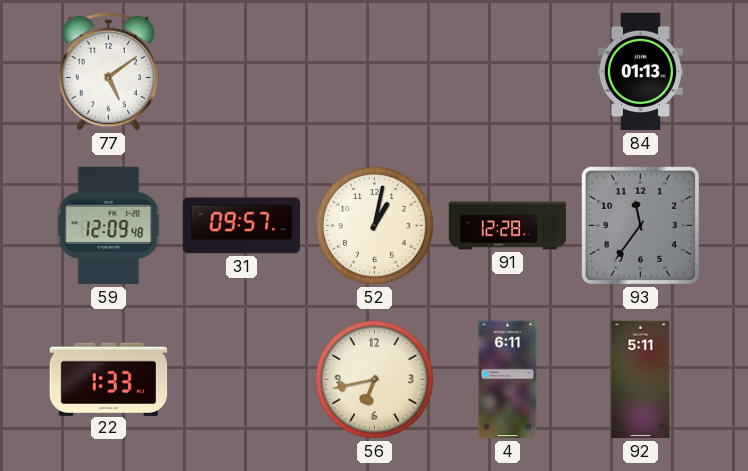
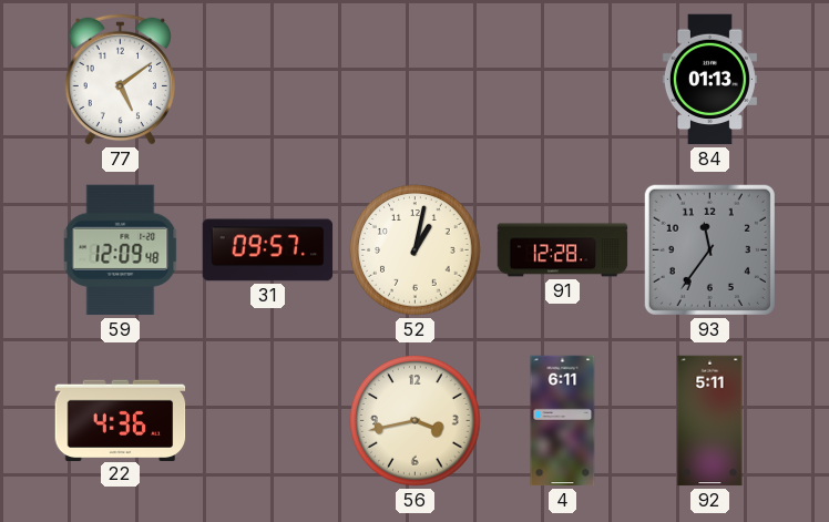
22: 1:33 -> 4:36
56: 6:43 -> 3:43
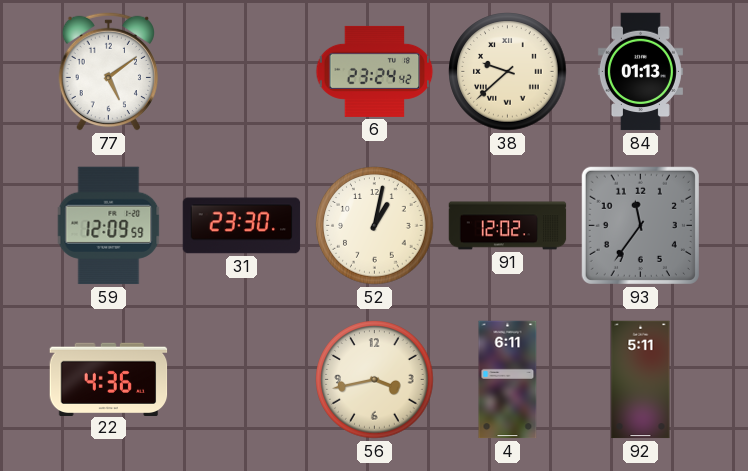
6: none -> 23:24
38: none -> 9:38
59: 12:09:48 -> 12:09:59
31: 09:57 -> 23:30
91: 12:28 -> 12:02
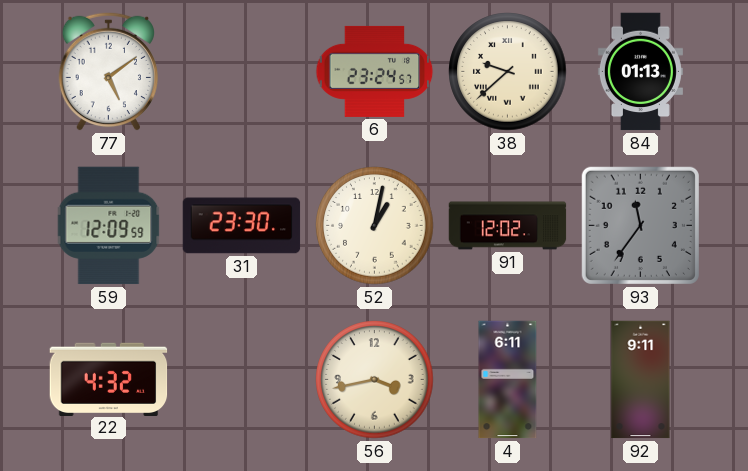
6: 23:24:42 -> 23:24:57
22: 4:36 -> 4:32
92: 5:11 -> 9:11
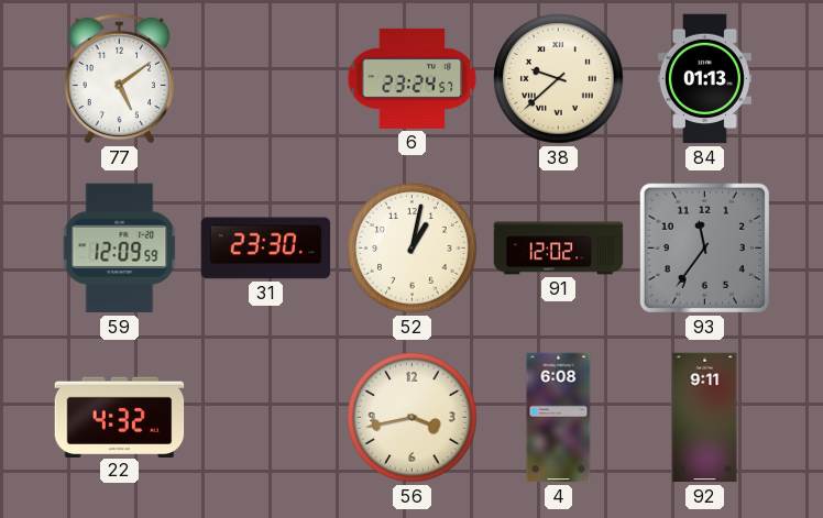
4: 6:11 -> 6:08
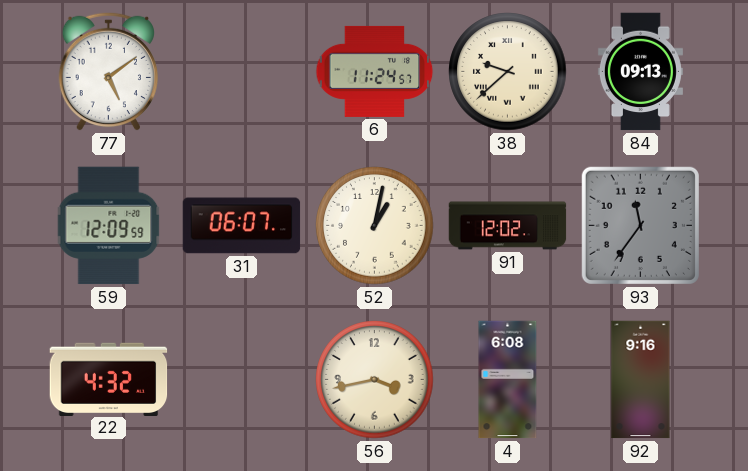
6: 23:24 -> 11:24
84: 01:13 -> 09:13
31: 23:30 -> 06:07
92: 9:11 -> 9:16
